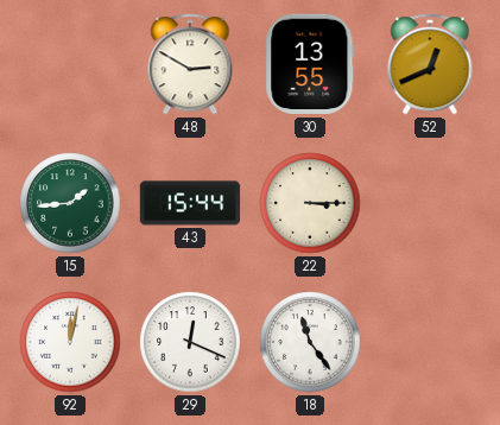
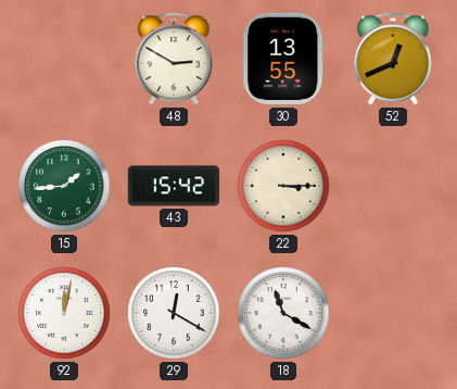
43: 15:44 -> 15:42
29: 12:19 -> 12:20
18: 11:24 -> 11:20
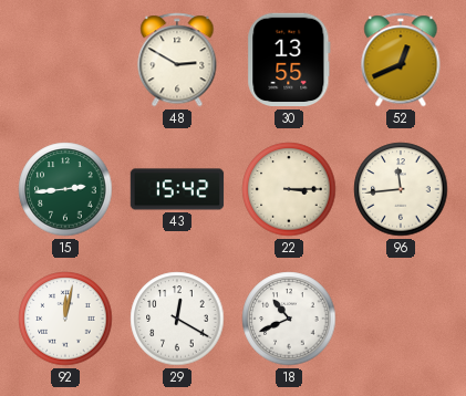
15: 1:44 -> 2:44
96: none -> 11:44
18: 11:20 -> 10:41
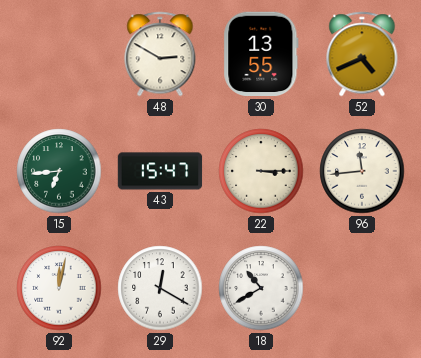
52: 12:41 -> 4:41
15: 2:44 -> 6:44
43: 15:42 -> 15:47
18: 10:41 -> 10:40
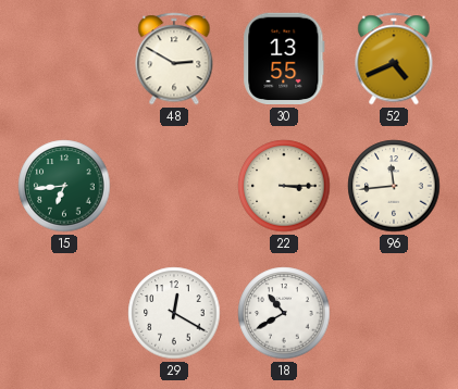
43: 15:47 -> none
92: 12:02 -> none
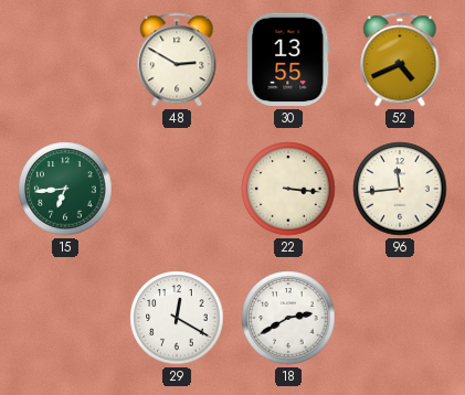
22: 3:15 -> 3:16
18: 10:40 -> 2:40
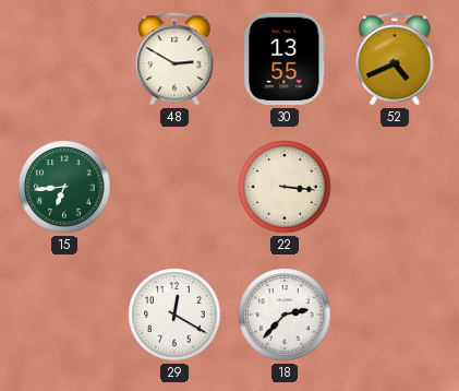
96: 11:44 -> none
18: 2:40 -> 2:37
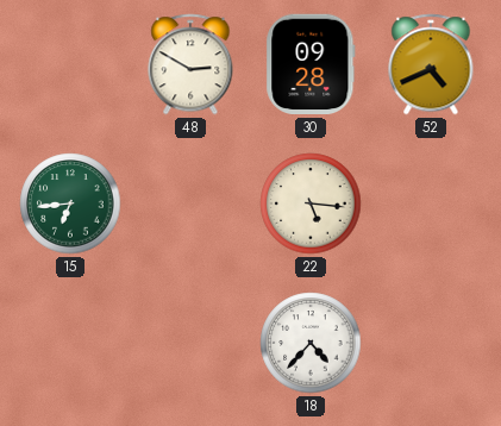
30: 13:55 -> 09:28
22: 3:16 -> 5:16
29: 12:20 -> none
18: 2:37 -> 4:37
